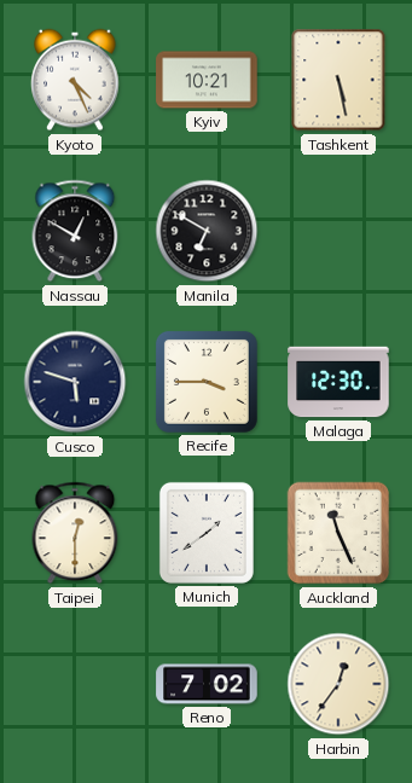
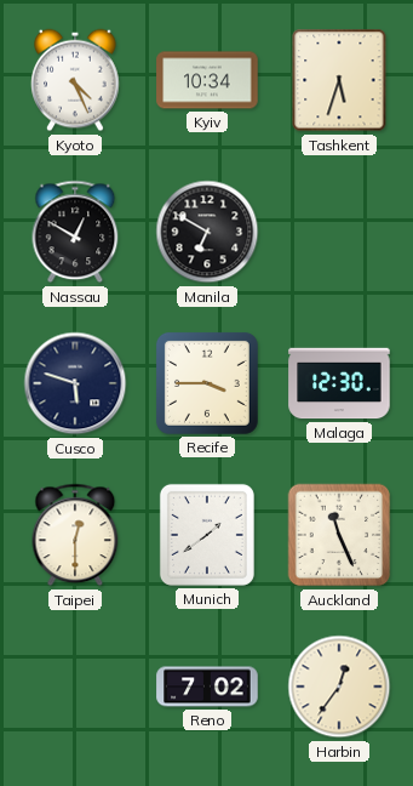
Kyiv: 10:21 -> 10:34
Tashkent: 5:28 -> 5:33
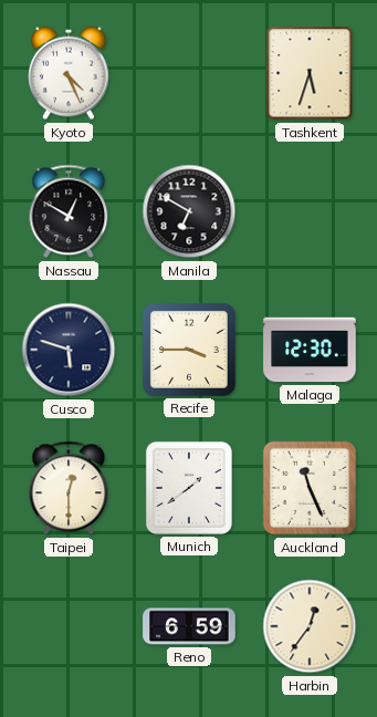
Kyiv: 10:34 -> none
Reno: 7:02 -> 6:59
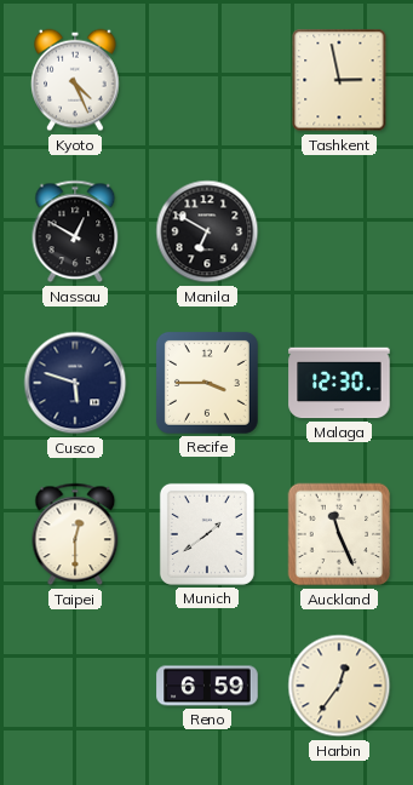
Tashkent: 5:33 -> 2:58
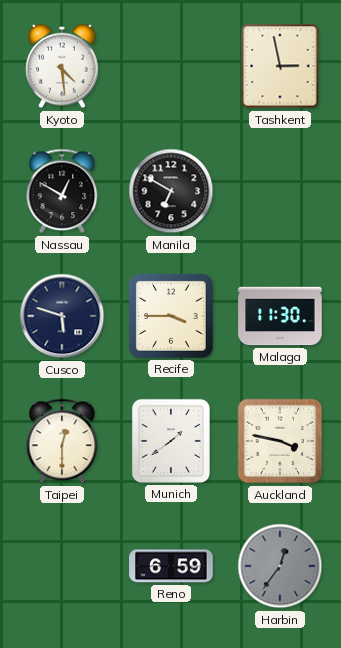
Kyoto: 4:26 -> 4:29
Malaga: 12:30 -> 11:30
Auckland: 11:26 -> 3:47
Harbin dial: cream -> grey
